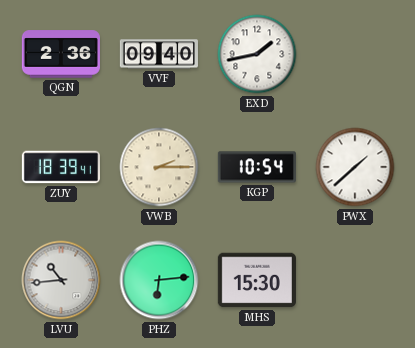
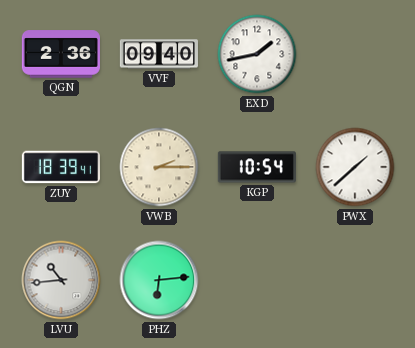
MHS: 15:30 -> none
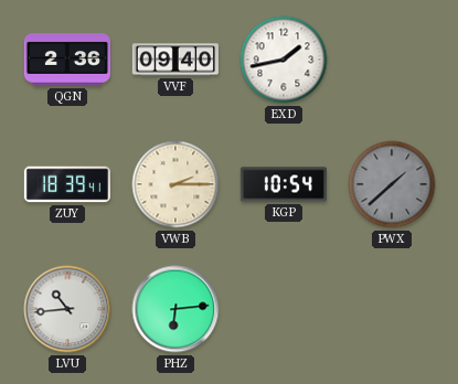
PWX dial: white -> grey
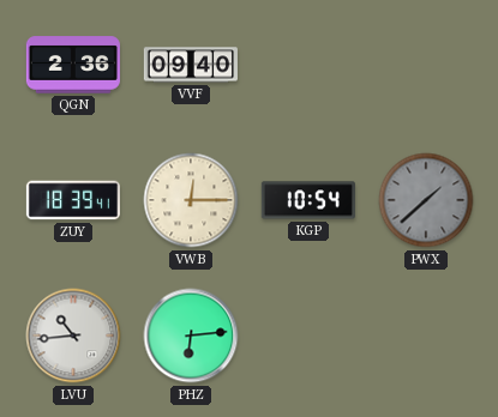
EXD: 1:43 -> none
VWB: 2:15 -> 12:15
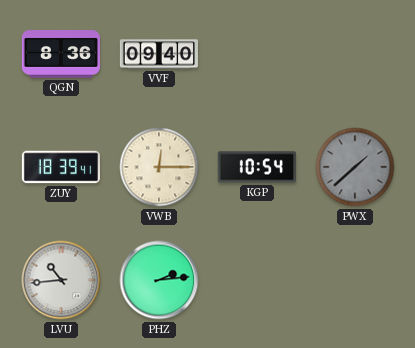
QGN: 2:36 -> 8:36
PHZ: 6:14 -> 2:14
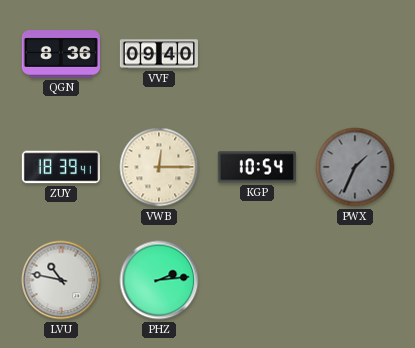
PWX: 1:38 -> 1:34
LVU: 10:44 -> 10:47
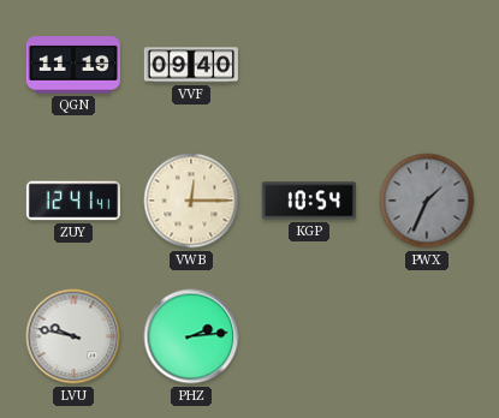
QGN: 8:36 -> 11:19
ZUY: 18:39 -> 12:41
LVU: 10:47 -> 9:47
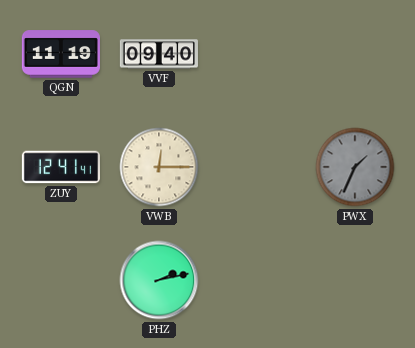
KGP: 10:54 -> none
LVU: 9:47 -> none
PHZ: 2:14 -> 2:13
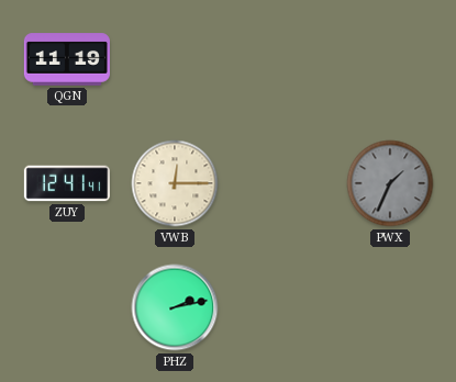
VVF: 09:40 -> none
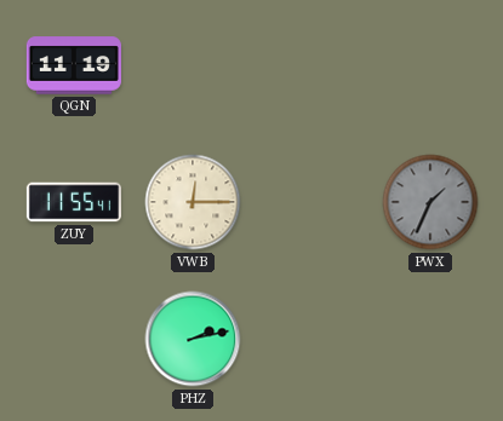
ZUY: 12:41 -> 11:55
